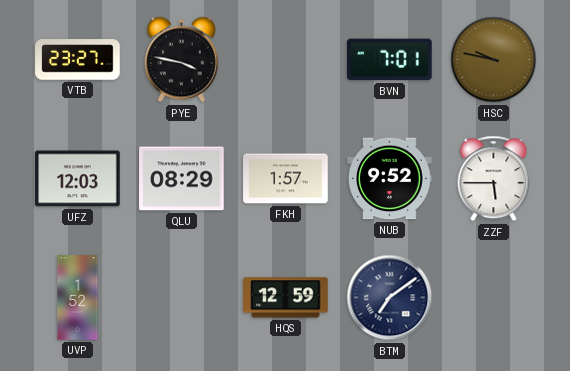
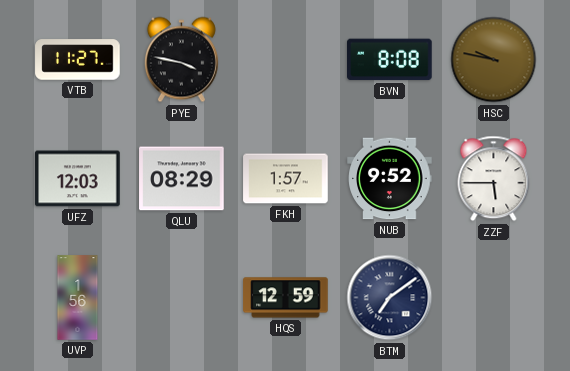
VTB: 23:27 -> 11:27
BVN: 7:01 -> 8:08
UVP: 1:52 -> 1:56
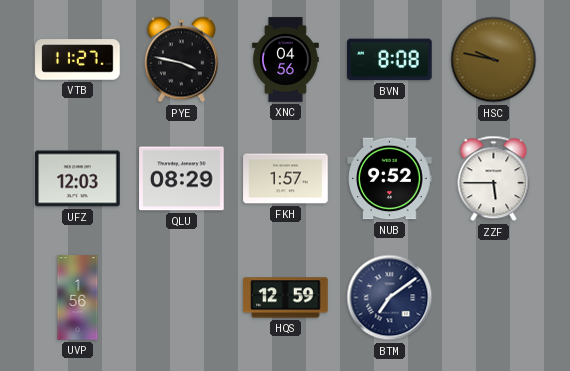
XNC: none -> 04:56
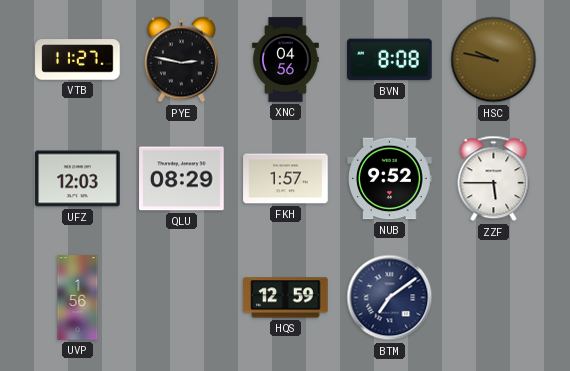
PYE: 3:47 -> 2:47
